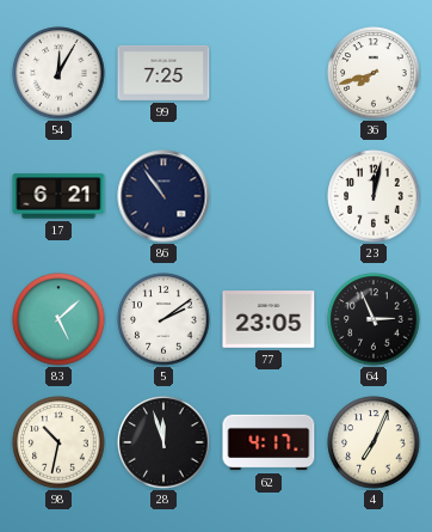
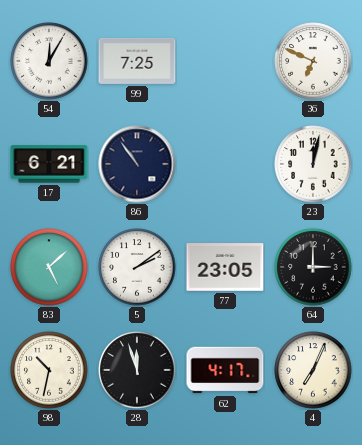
36: 7:42 -> 6:49
64: 2:56 -> 3:00
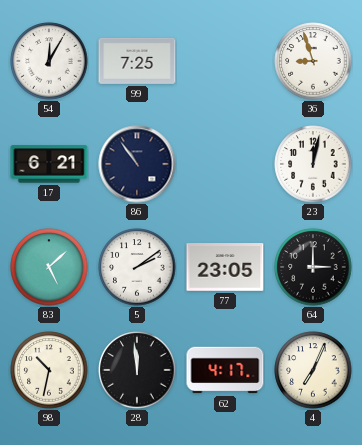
36: 6:49 -> 8:57
28: 11:57 -> 11:59
